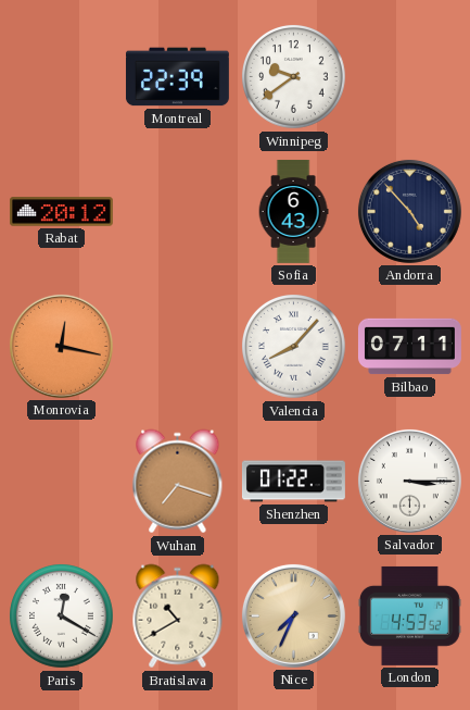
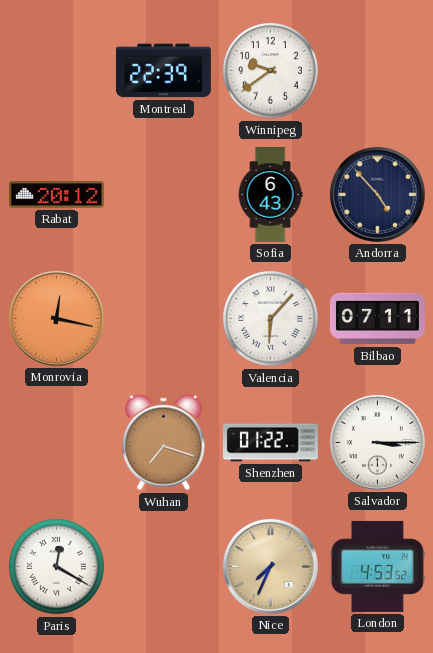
Valencia: 8:07 -> 6:07
Bratislava: 10:40 -> none
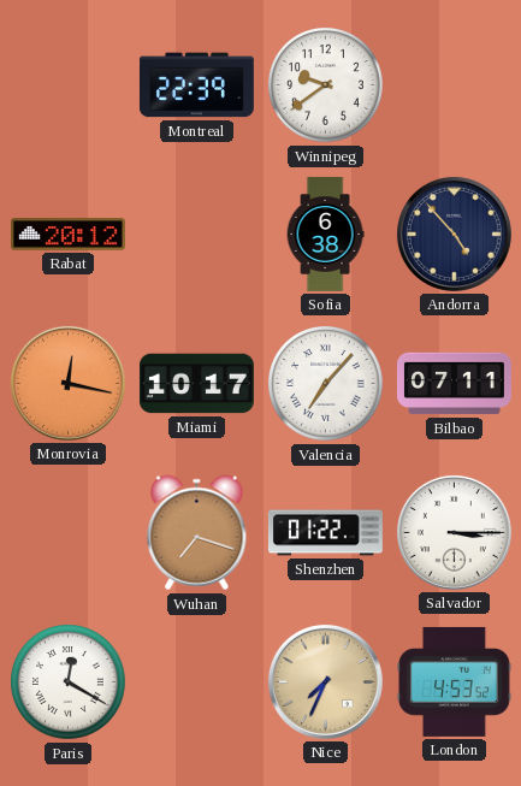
Sofia: 6:43 -> 6:38
Miami: none -> 10:17
Valencia: 6:07 -> 7:07
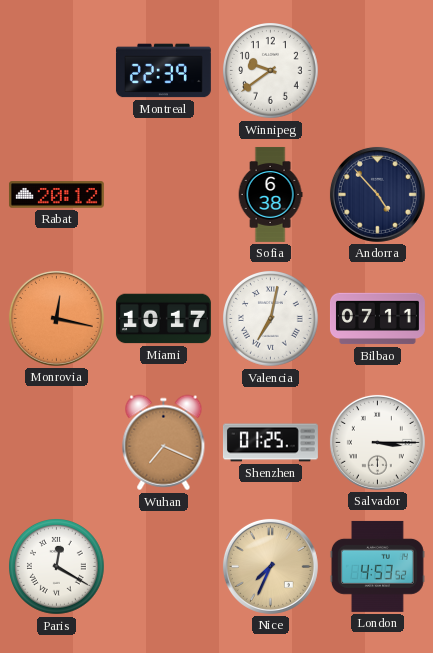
Valencia: 7:07 -> 7:02
Wuhan: 7:18 -> 7:19
Shenzhen: 01:22 -> 01:25
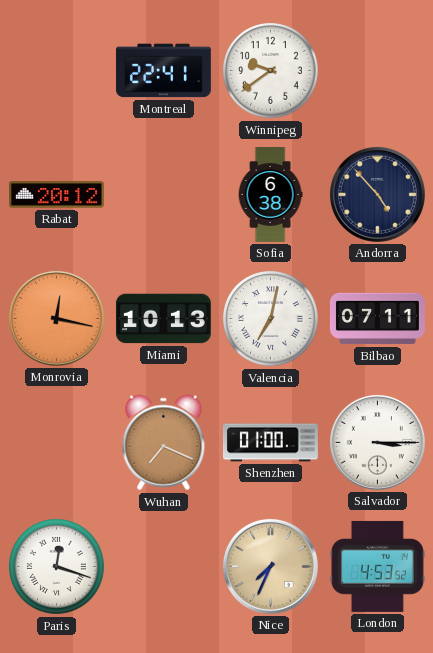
Montreal: 22:39 -> 22:41
Miami: 10:17 -> 10:13
Shenzhen: 01:25 -> 01:00
Paris: 12:20 -> 12:18
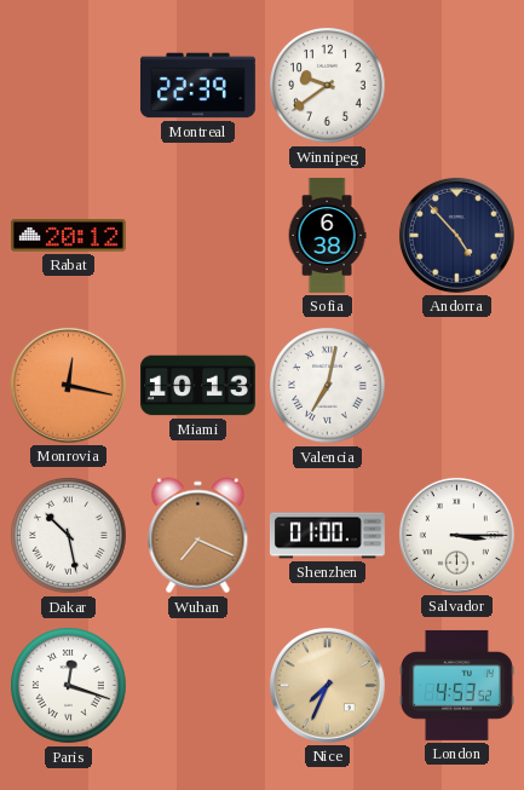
Montreal: 22:41 -> 22:39
Bilbao: 07:11 -> none
Dakar: none -> 10:28
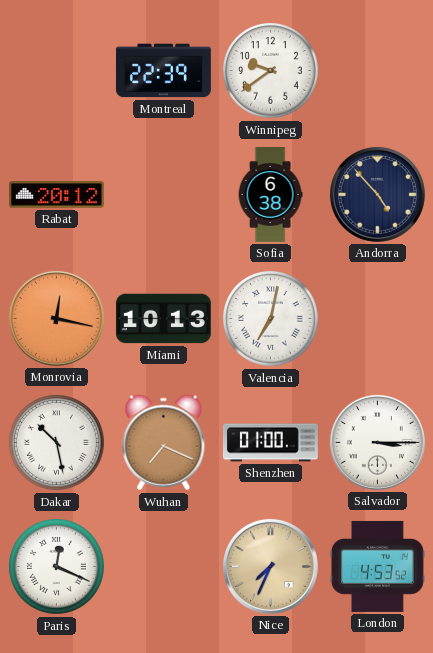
Paris: 12:18 -> 12:19
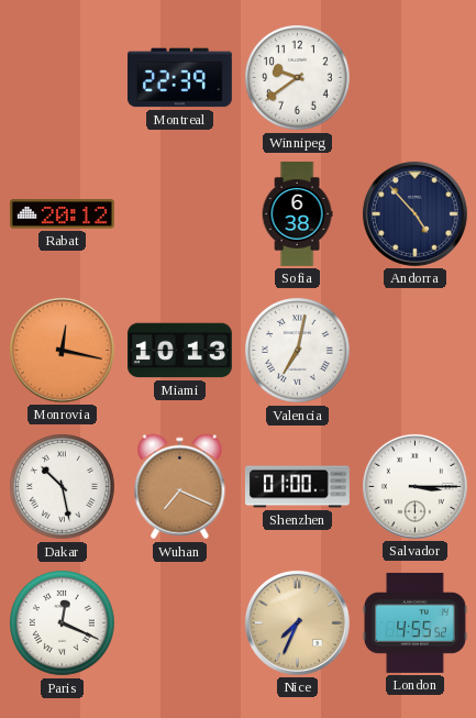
London: 4:53 -> 4:55
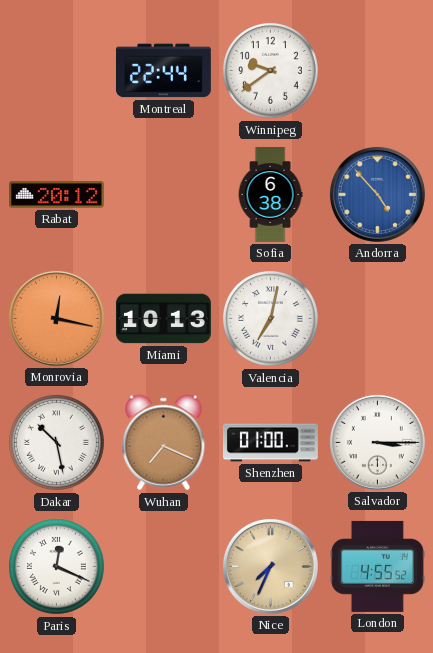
Montreal: 22:39 -> 22:44
Andorra dial: navy -> blue
